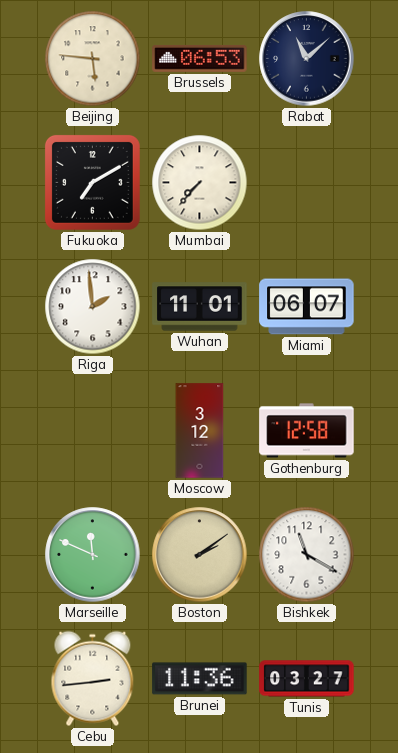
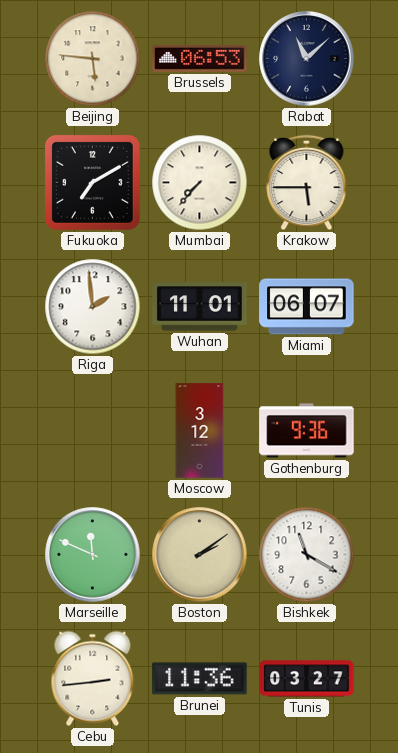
Krakow: none -> 5:45
Gothenburg: 12:58 -> 9:36
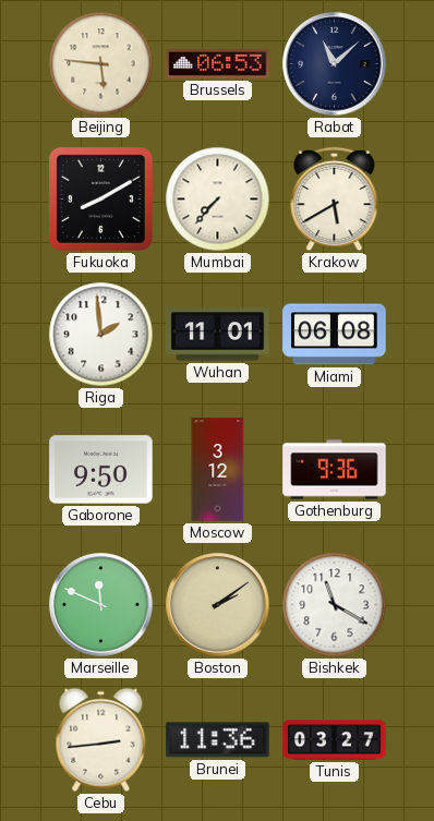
Fukuoka: 7:10 -> 8:10
Krakow: 5:45 -> 5:40
Miami: 06:07 -> 06:08
Gaborone: none -> 9:50
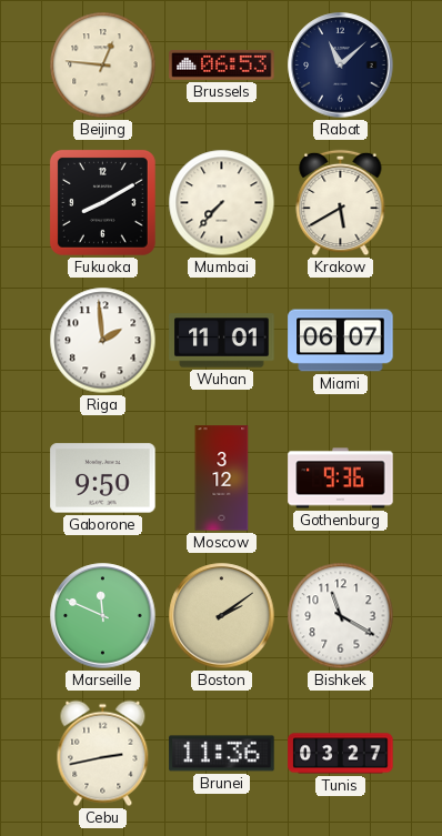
Beijing: 5:46 -> 12:46
Miami: 06:08 -> 06:07
Cebu: 2:44 -> 2:43
